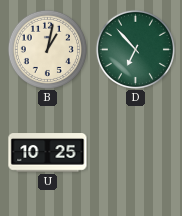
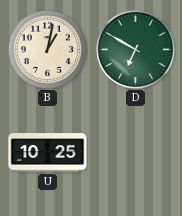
D: 6:53 -> 6:50
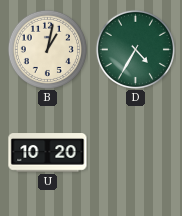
D: 6:50 -> 4:35
U: 10:25 -> 10:20
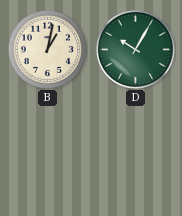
D: 4:35 -> 10:05
U: 10:20 -> none
